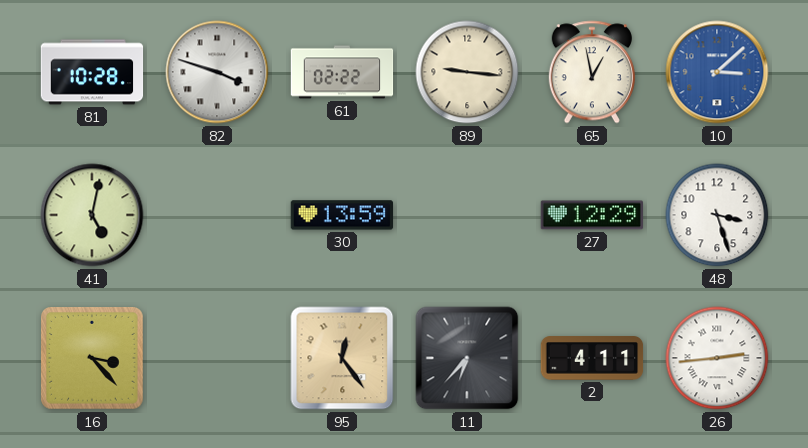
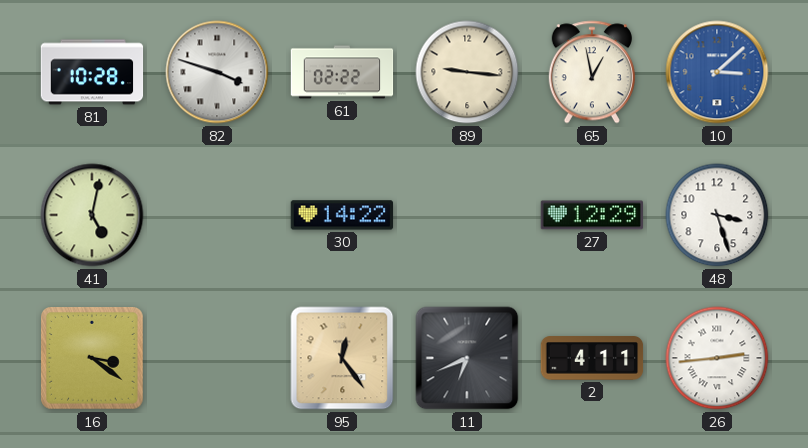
30: 13:59 -> 14:22
16: 3:23 -> 3:21
11: 6:37 -> 6:41
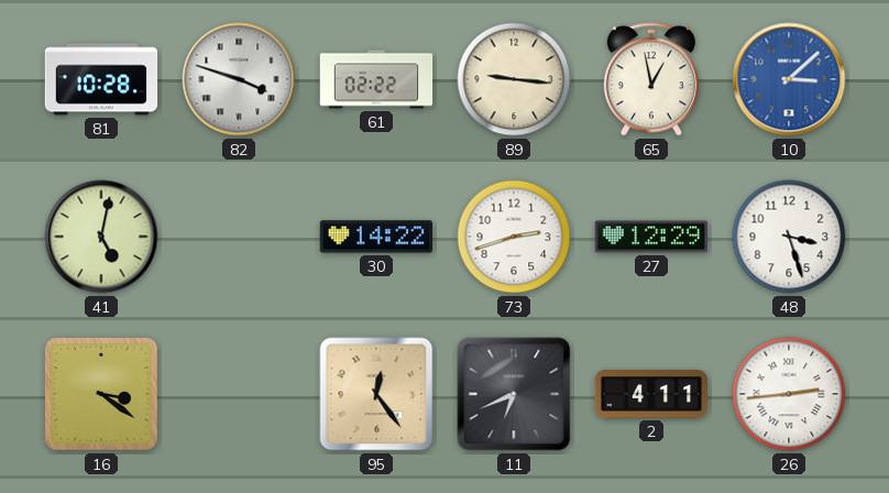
73: none -> 2:42
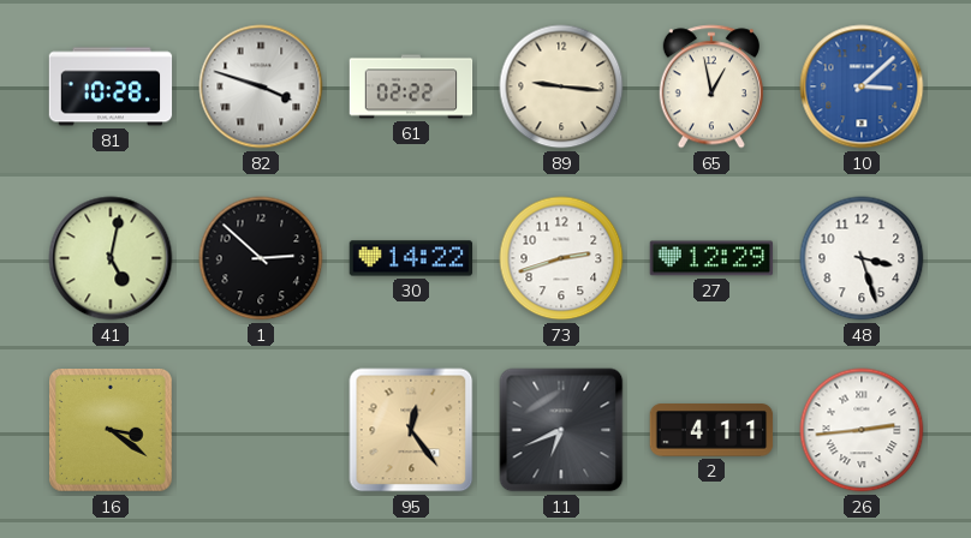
1: none -> 2:52
